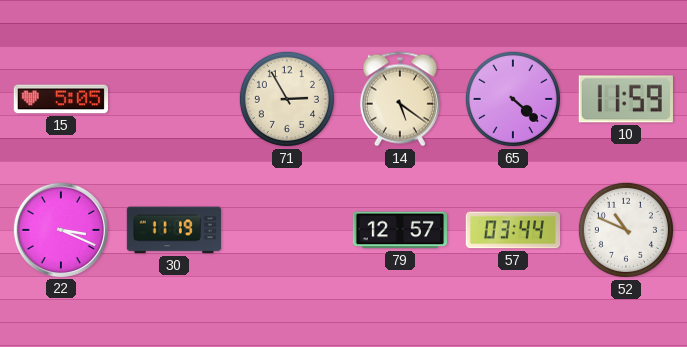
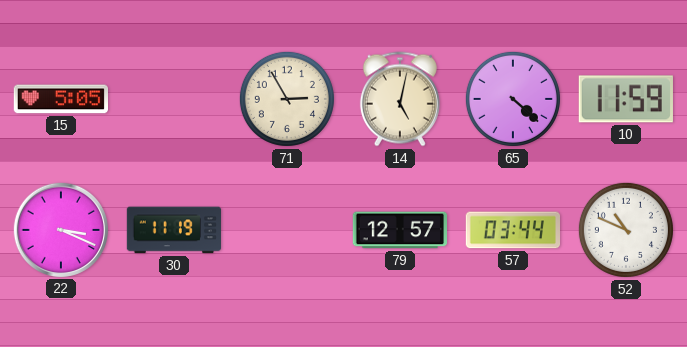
14: 5:21 -> 5:02
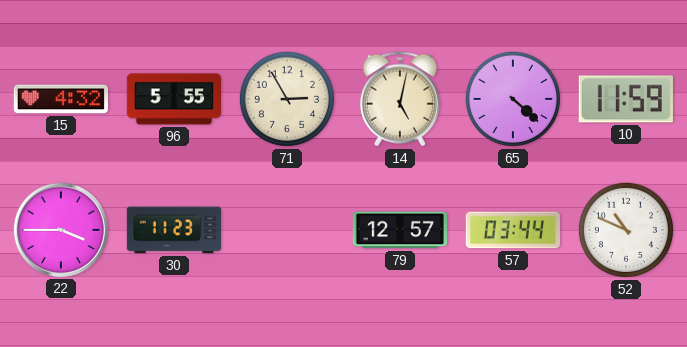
15: 5:05 -> 4:32
96: none -> 5:55
22: 3:19 -> 3:45
30: 11:19 -> 11:23
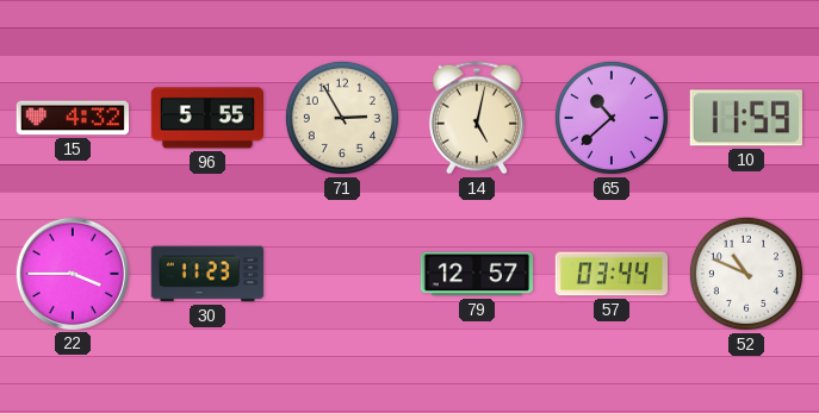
65: 4:22 -> 10:38
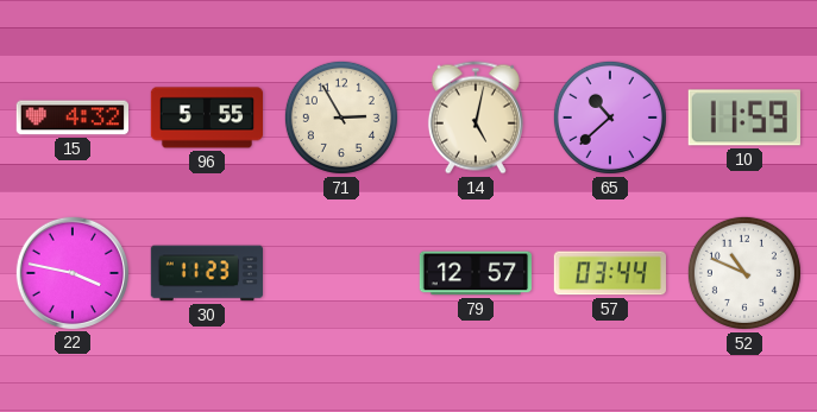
22: 3:45 -> 3:47
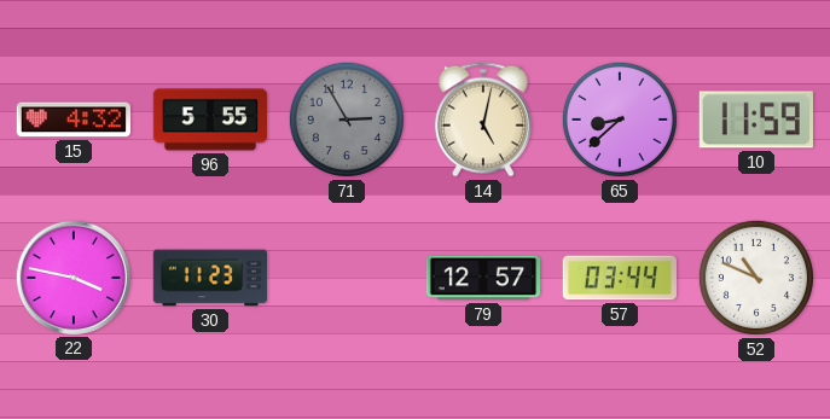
71 dial: cream -> grey
65: 10:38 -> 8:38
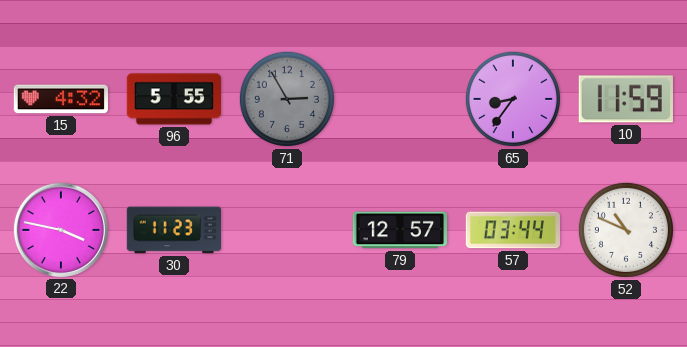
14: 5:02 -> none
65: 8:38 -> 8:36
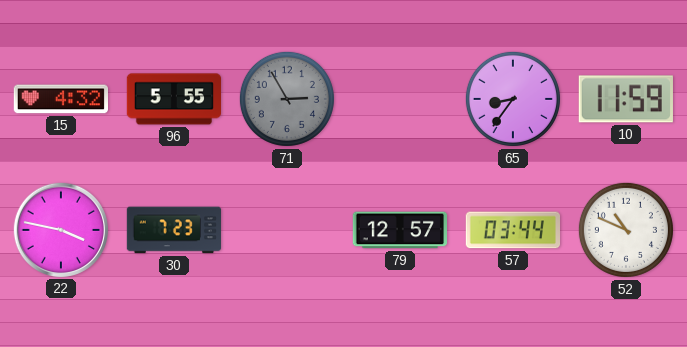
30: 11:23 -> 7:23
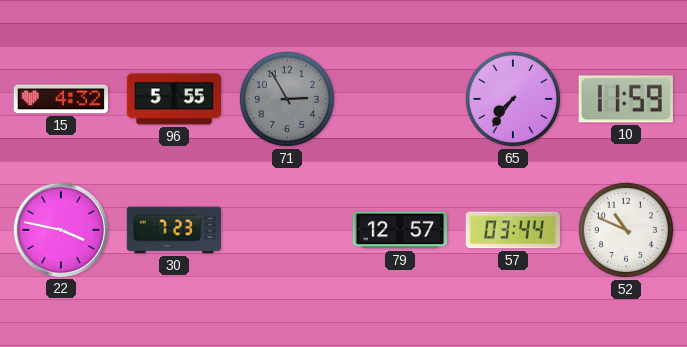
65: 8:36 -> 7:36
